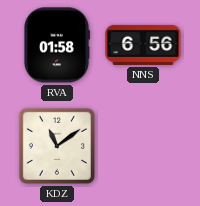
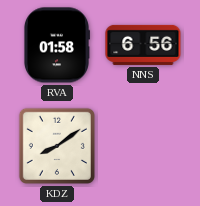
KDZ: 11:09 -> 8:09
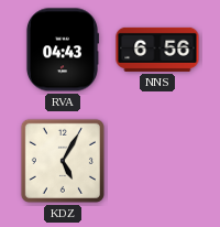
RVA: 01:58 -> 04:43
KDZ: 8:09 -> 5:05
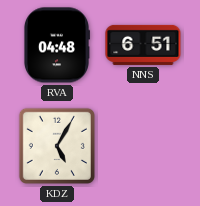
RVA: 04:43 -> 04:48
NNS: 6:56 -> 6:51
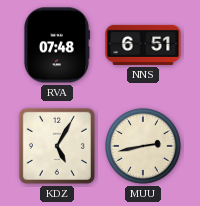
RVA: 04:48 -> 07:48
MUU: none -> 2:43
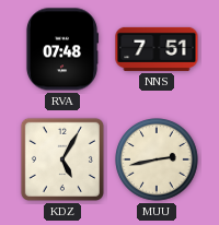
NNS: 6:51 -> 7:51
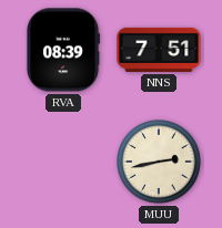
RVA: 07:48 -> 08:39
KDZ: 5:05 -> none
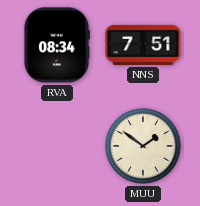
RVA: 08:39 -> 08:34
MUU: 2:43 -> 1:51
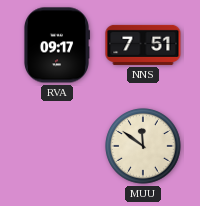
RVA: 08:34 -> 09:17
MUU: 1:51 -> 11:51
